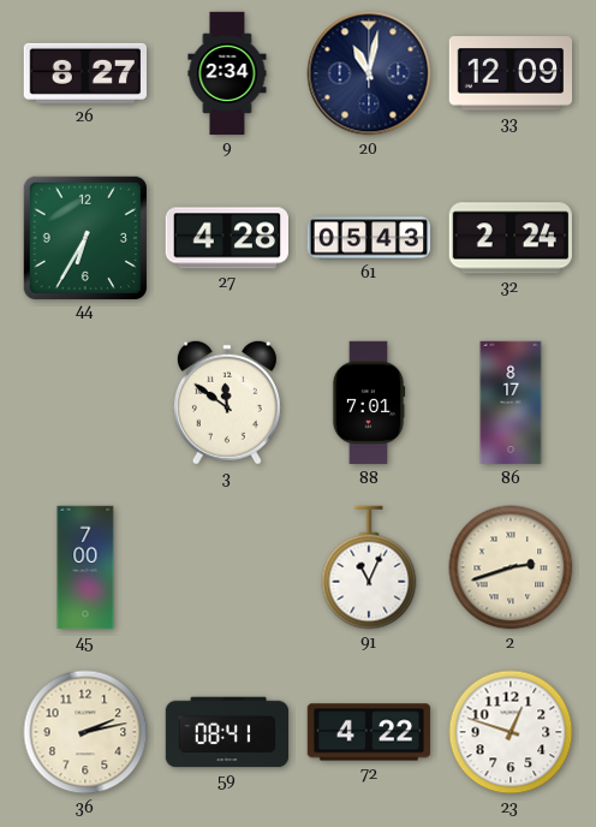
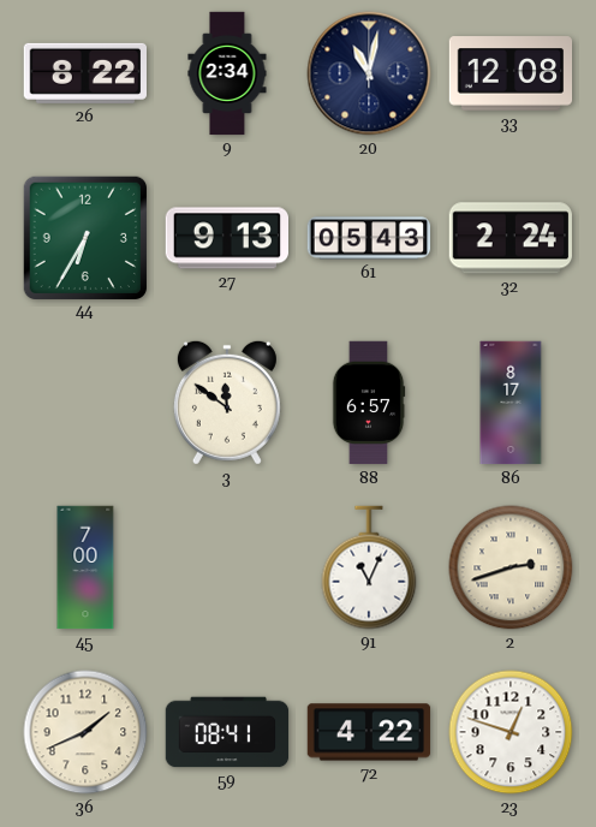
26: 8:27 -> 8:22
33: 12:09 -> 12:08
27: 4:28 -> 9:13
88: 7:01 -> 6:57
36: 2:13 -> 1:41
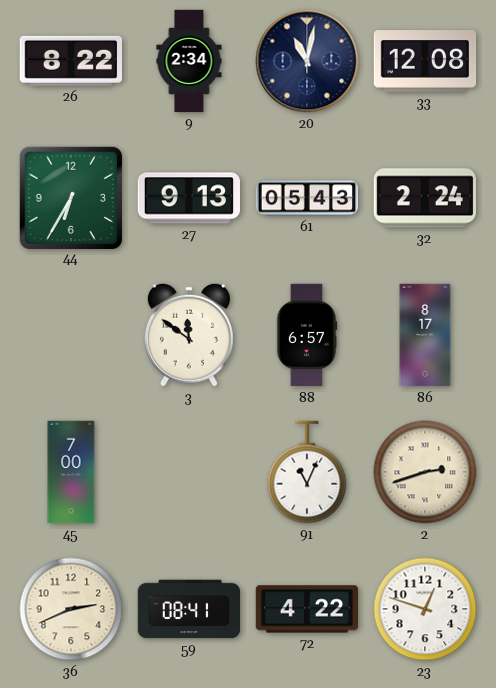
36: 1:41 -> 2:41
